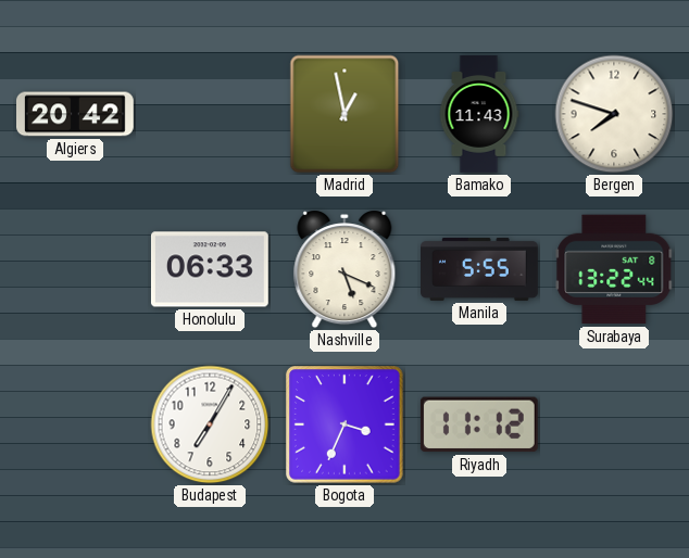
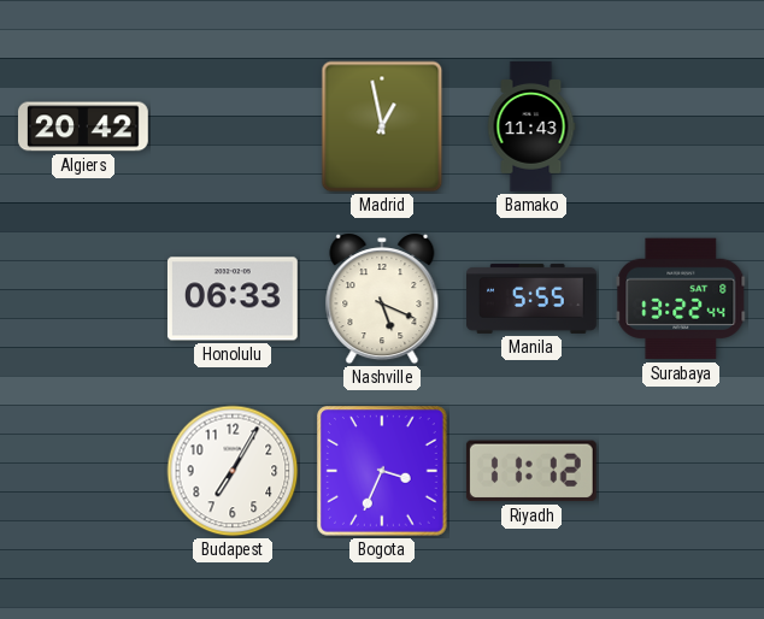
Bergen: 7:48 -> none
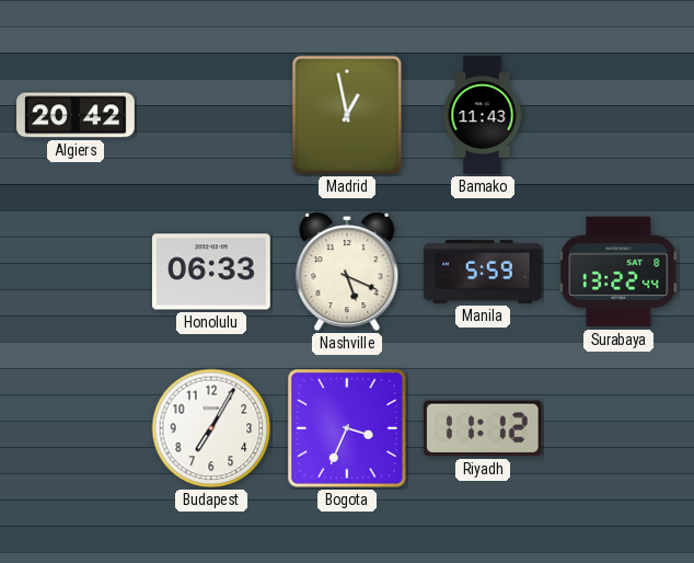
Manila: 5:55 -> 5:59
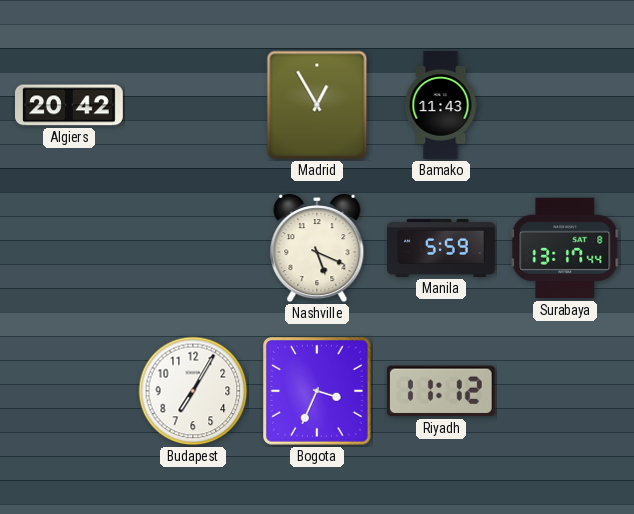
Madrid: 12:58 -> 12:55
Honolulu: 06:33 -> none
Surabaya: 13:22 -> 13:17
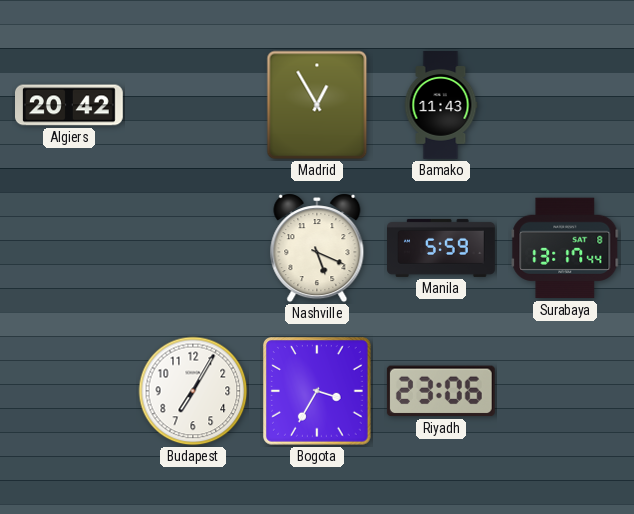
Bogota: 3:34 -> 3:35
Riyadh: 11:12 -> 23:06
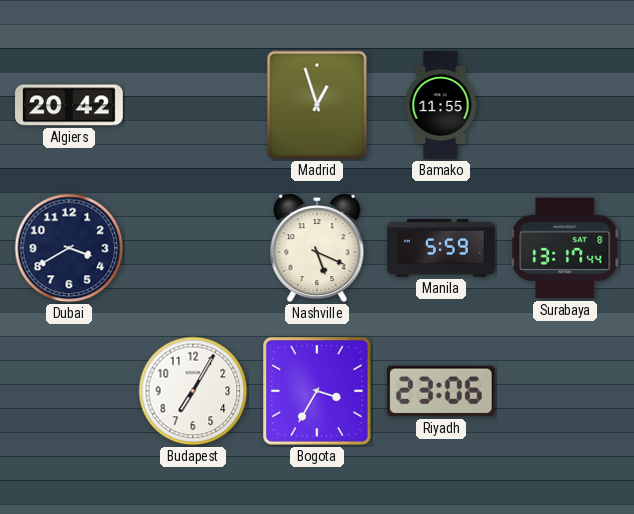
Madrid: 12:55 -> 12:57
Bamako: 11:43 -> 11:55
Dubai: none -> 3:40
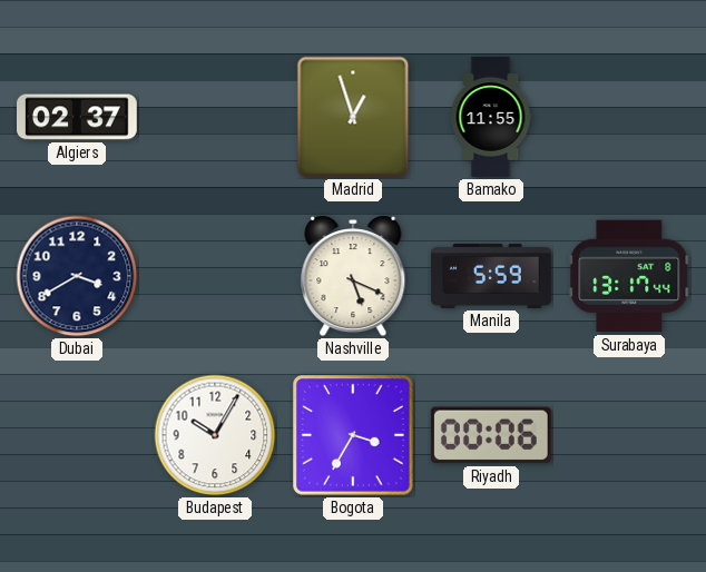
Algiers: 20:42 -> 02:37
Budapest: 7:05 -> 10:05
Riyadh: 23:06 -> 00:06
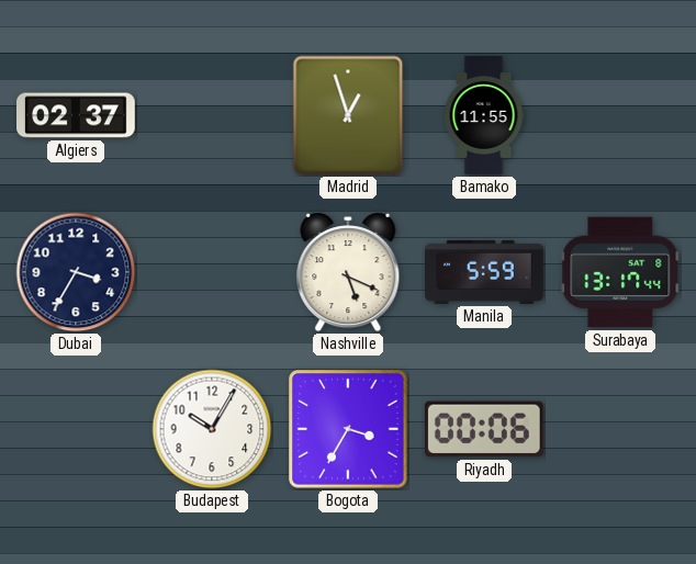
Dubai: 3:40 -> 3:35
